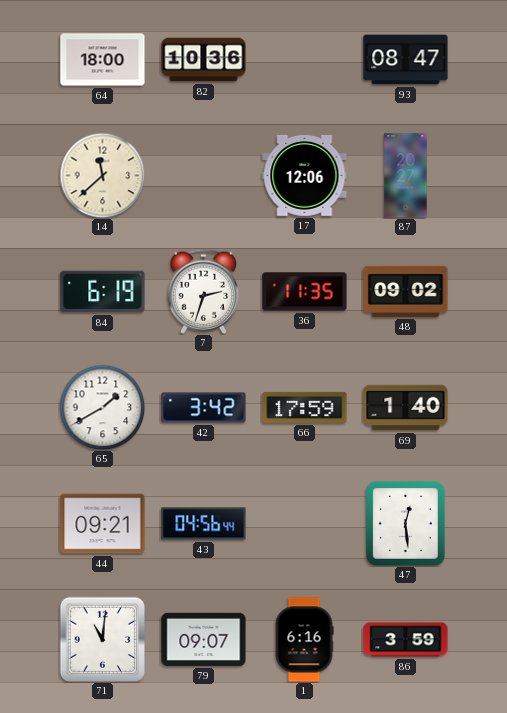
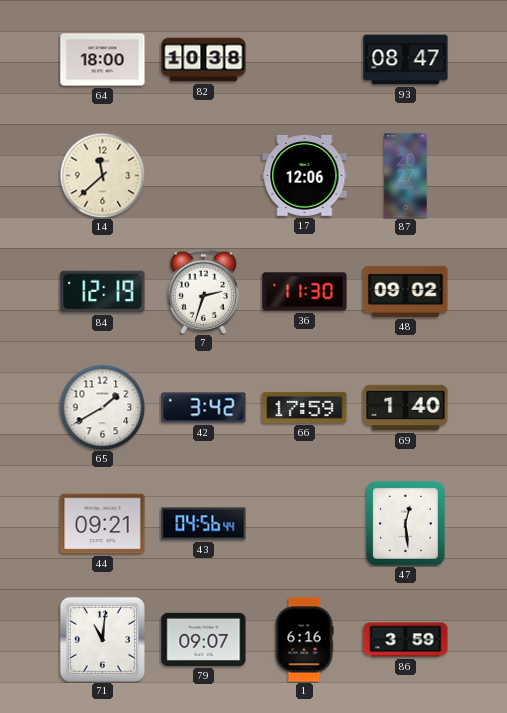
82: 10:36 -> 10:38
84: 6:19 -> 12:19
36: 11:35 -> 11:30
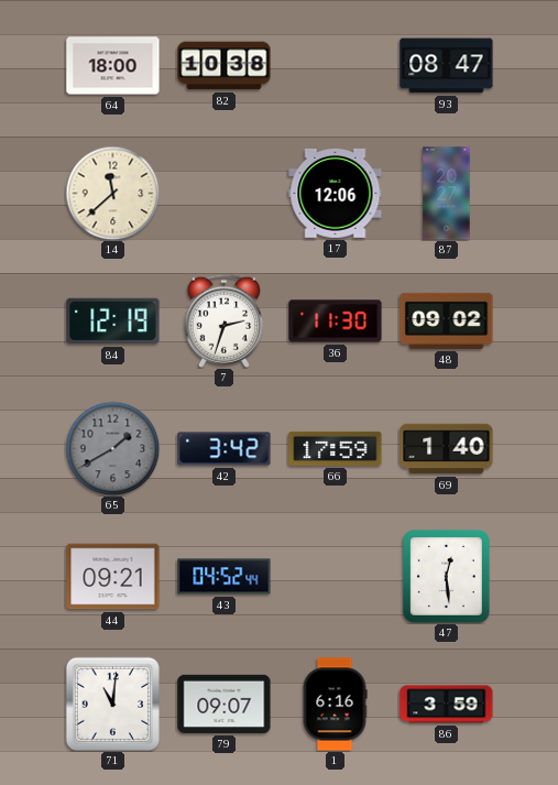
65 dial: white -> grey
43: 04:56 -> 04:52
